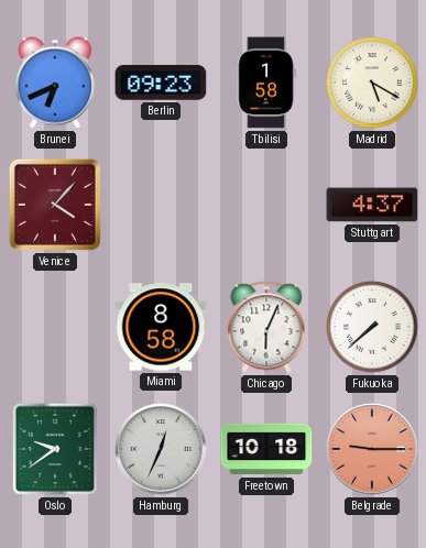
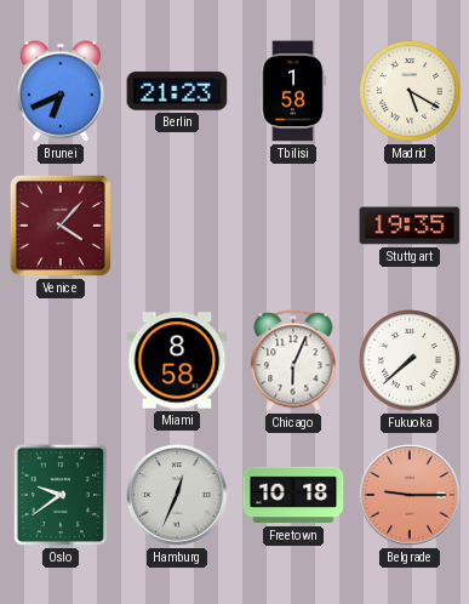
Berlin: 09:23 -> 21:23
Stuttgart: 4:37 -> 19:35
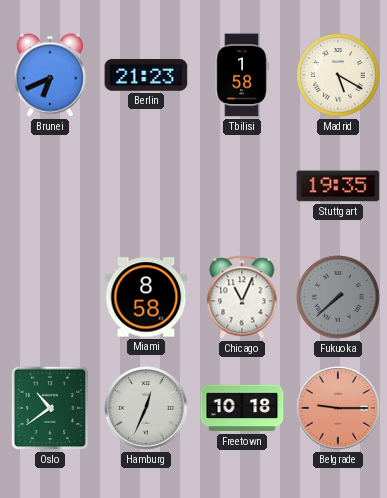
Venice: 4:07 -> none
Chicago: 6:04 -> 11:04
Fukuoka dial: white -> grey
Oslo: 9:39 -> 10:39
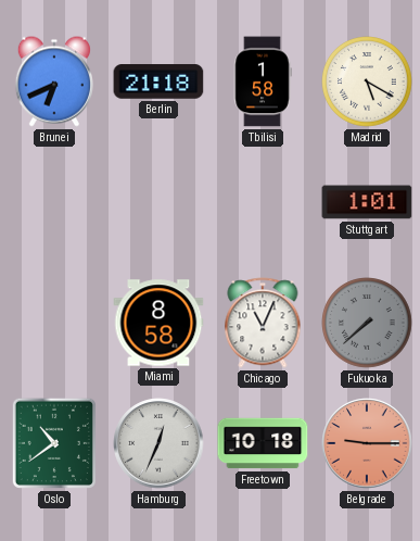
Berlin: 21:23 -> 21:18
Stuttgart: 19:35 -> 1:01
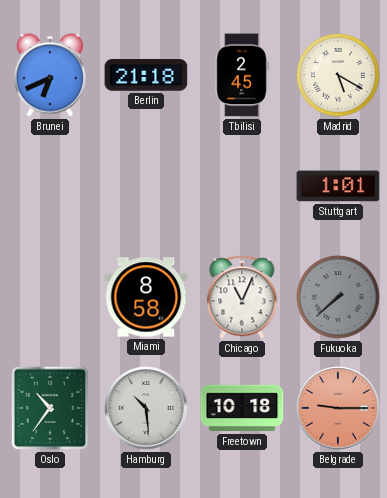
Tbilisi: 1:58 -> 2:45
Oslo: 10:39 -> 10:36
Hamburg: 12:34 -> 10:29
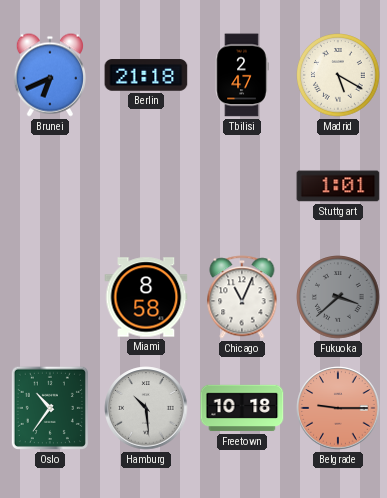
Tbilisi: 2:45 -> 2:47
Fukuoka: 7:38 -> 3:38
